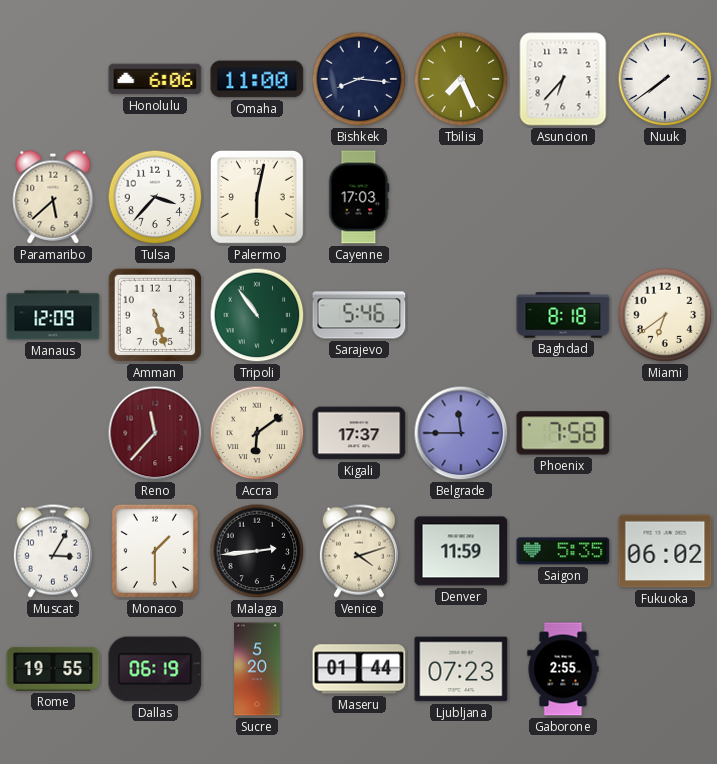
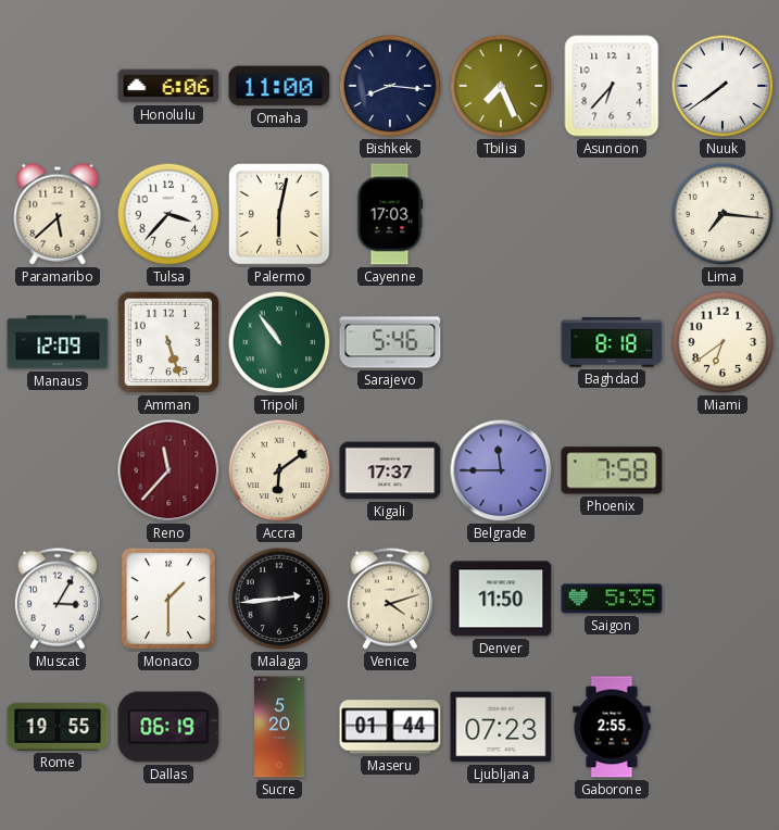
Lima: none -> 7:16
Denver: 11:59 -> 11:50
Fukuoka: 06:02 -> none
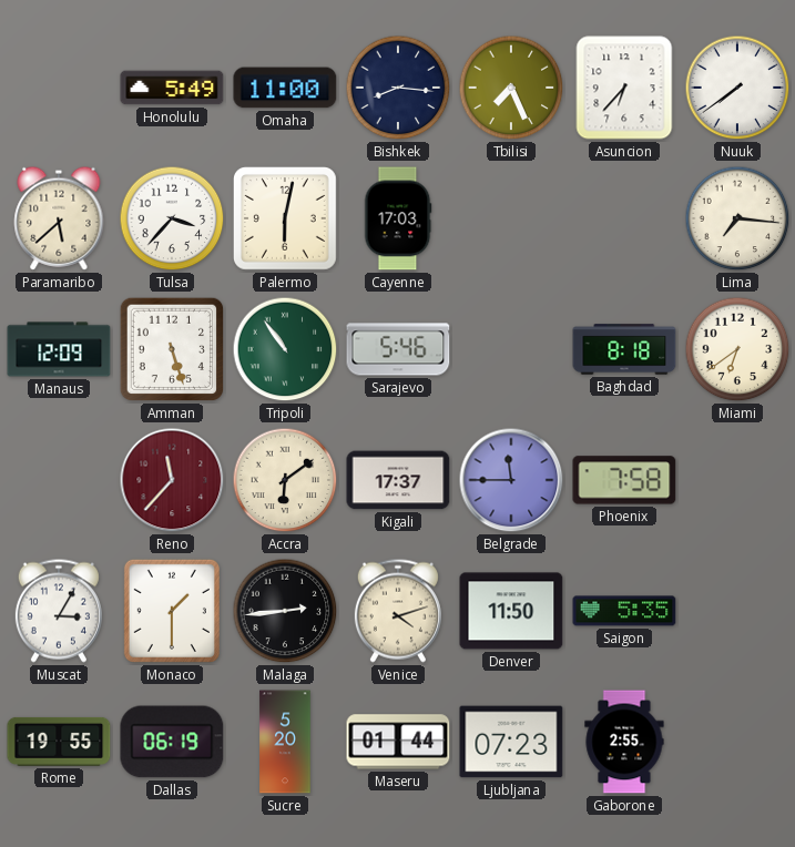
Honolulu: 6:06 -> 5:49
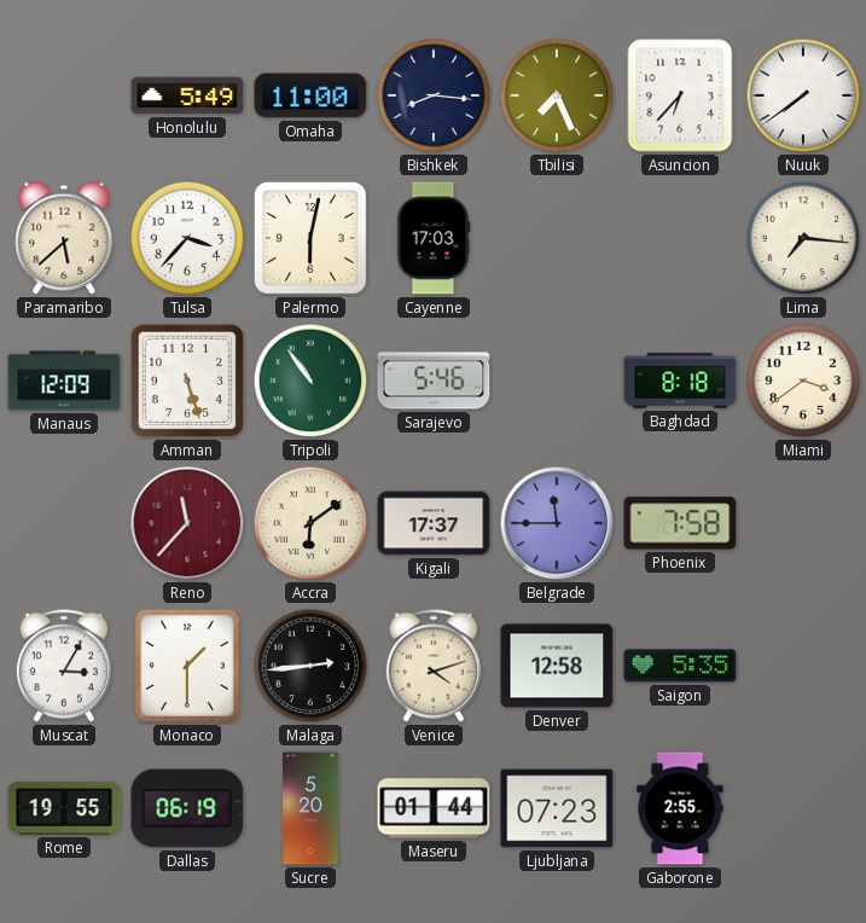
Miami: 6:39 -> 3:39
Denver: 11:50 -> 12:58
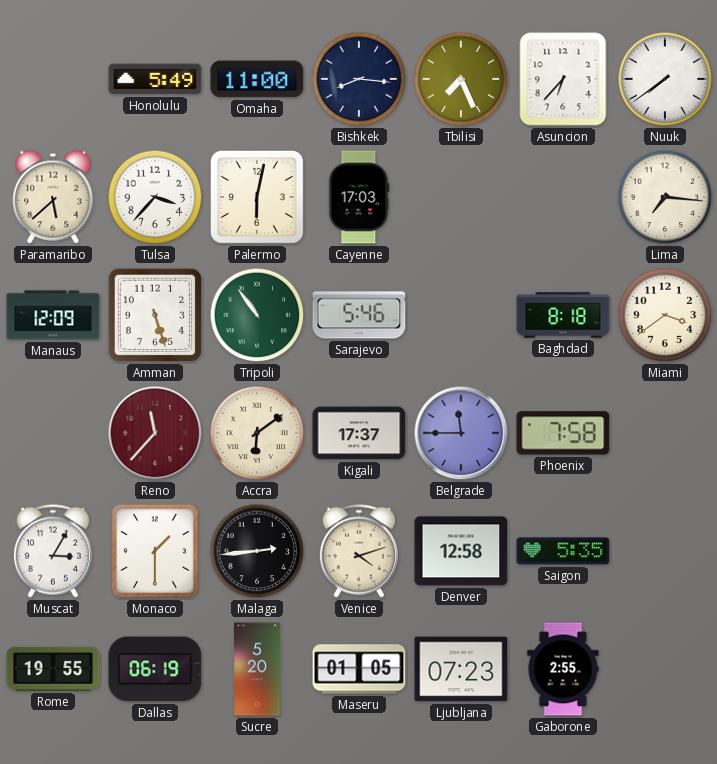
Maseru: 01:44 -> 01:05
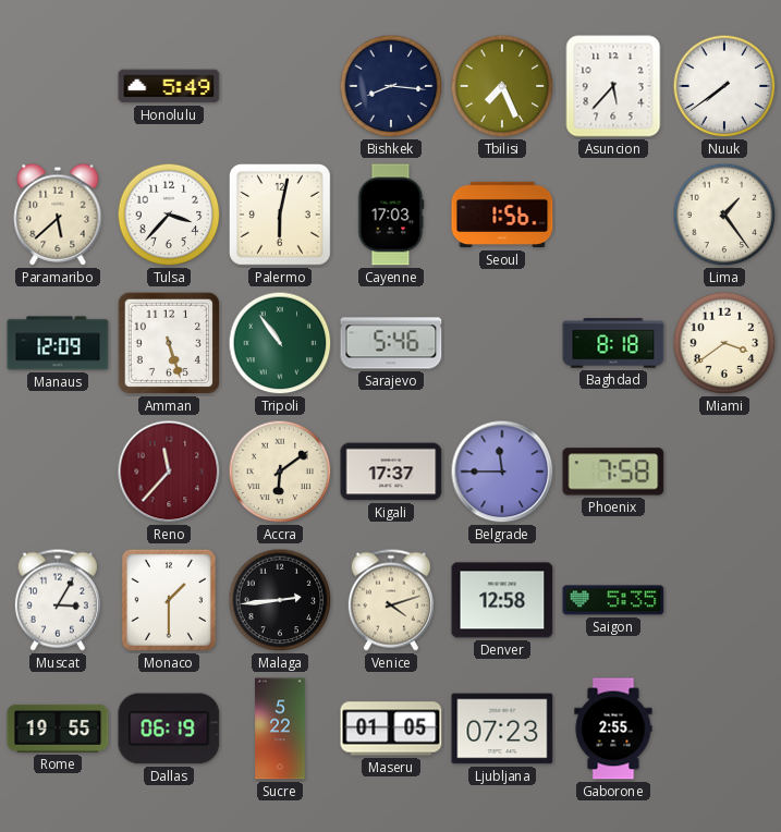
Omaha: 11:00 -> none
Asuncion: 6:37 -> 5:37
Seoul: none -> 1:56
Lima: 7:16 -> 1:24
Sucre: 5:20 -> 5:22
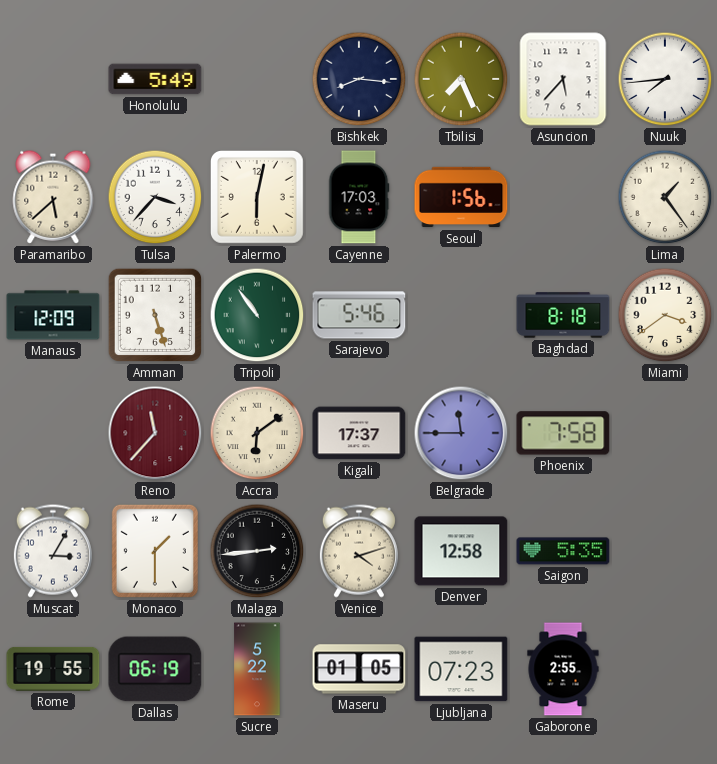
Nuuk: 7:39 -> 7:44
